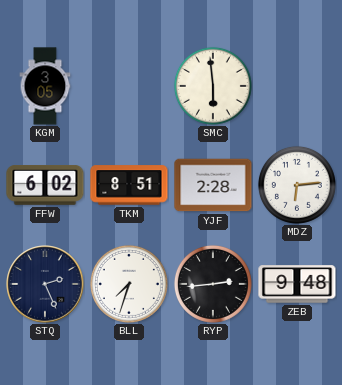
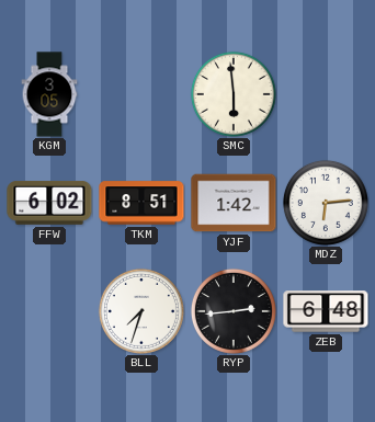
YJF: 2:28 -> 1:42
STQ: 2:26 -> none
ZEB: 9:48 -> 6:48
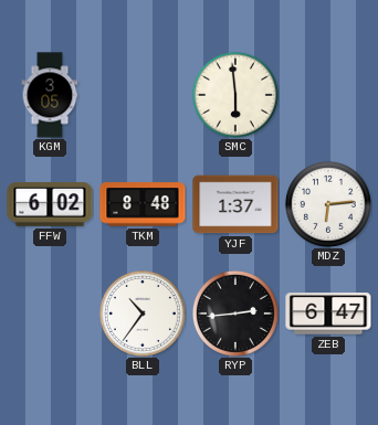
TKM: 8:51 -> 8:48
YJF: 1:42 -> 1:37
BLL: 7:33 -> 10:36
ZEB: 6:48 -> 6:47
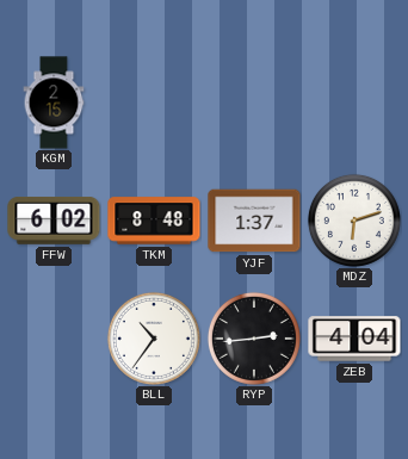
KGM: 3:05 -> 2:15
SMC: 5:59 -> none
MDZ: 6:14 -> 6:12
ZEB: 6:47 -> 4:04
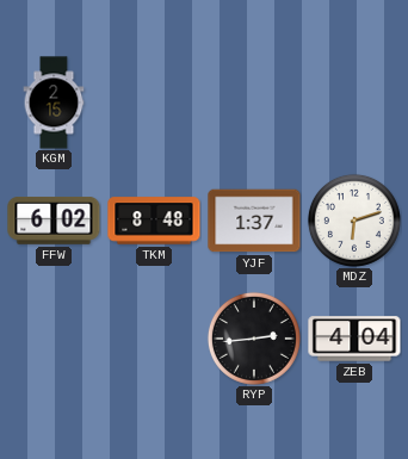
BLL: 10:36 -> none
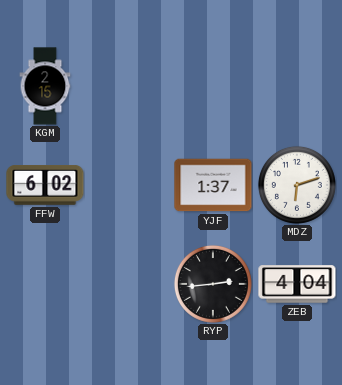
TKM: 8:48 -> none
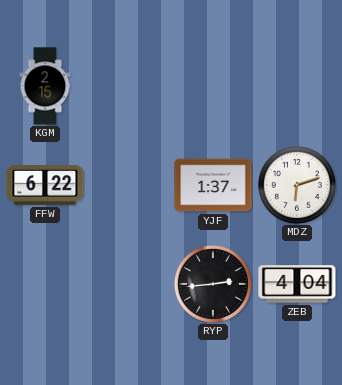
FFW: 6:02 -> 6:22
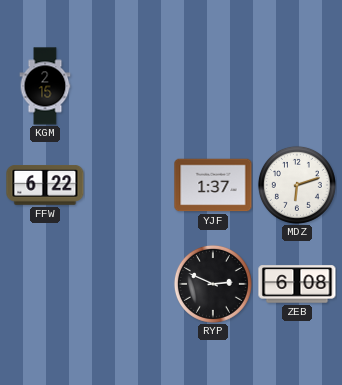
RYP: 2:44 -> 2:49
ZEB: 4:04 -> 6:08
